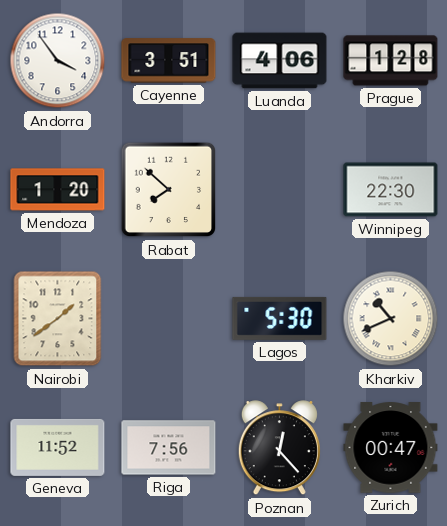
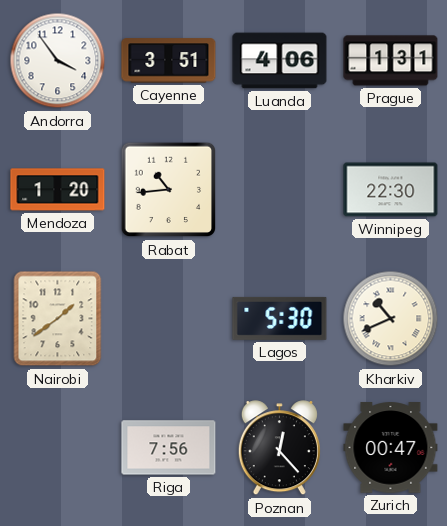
Prague: 1:28 -> 1:31
Rabat: 7:52 -> 10:44
Geneva: 11:52 -> none
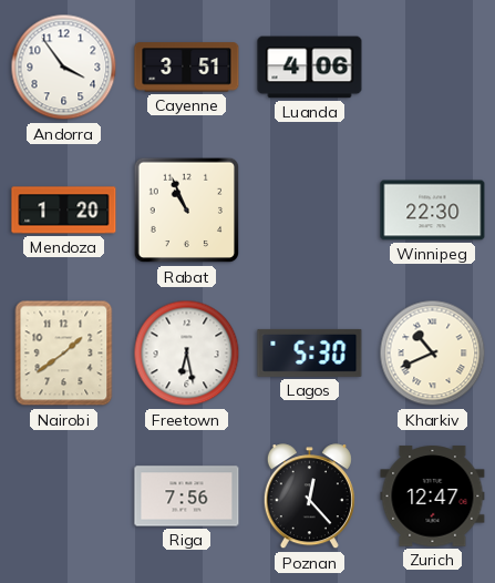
Prague: 1:31 -> none
Rabat: 10:44 -> 10:56
Freetown: none -> 6:28
Zurich: 00:47 -> 12:47
